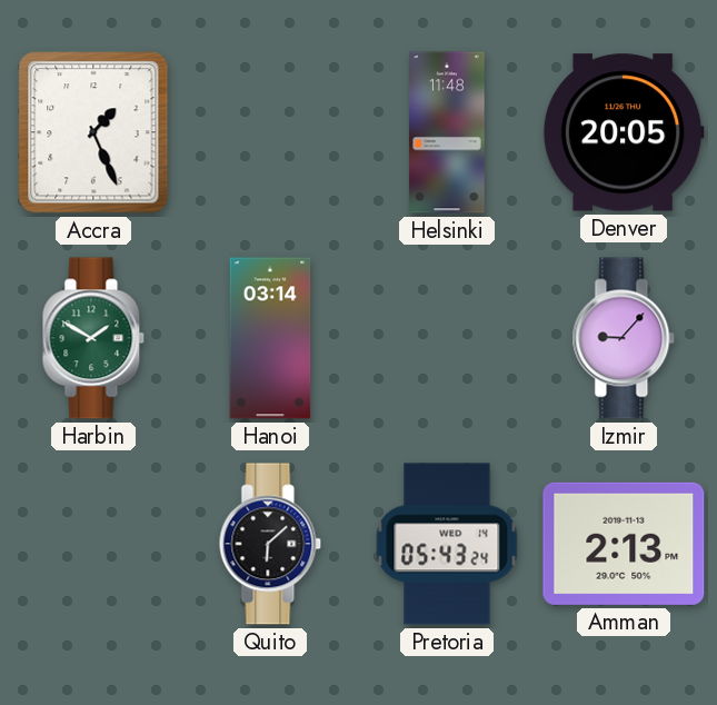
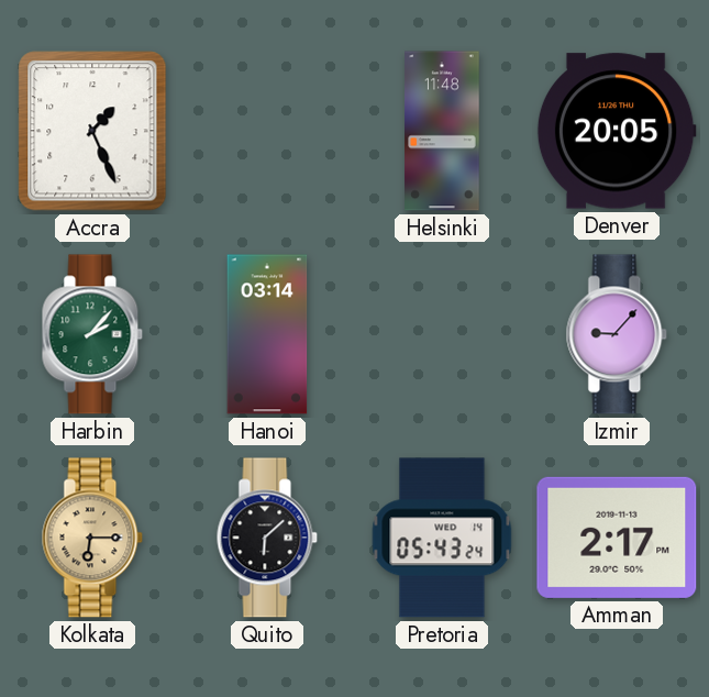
Harbin: 1:50 -> 2:07
Kolkata: none -> 6:15
Amman: 2:13 -> 2:17
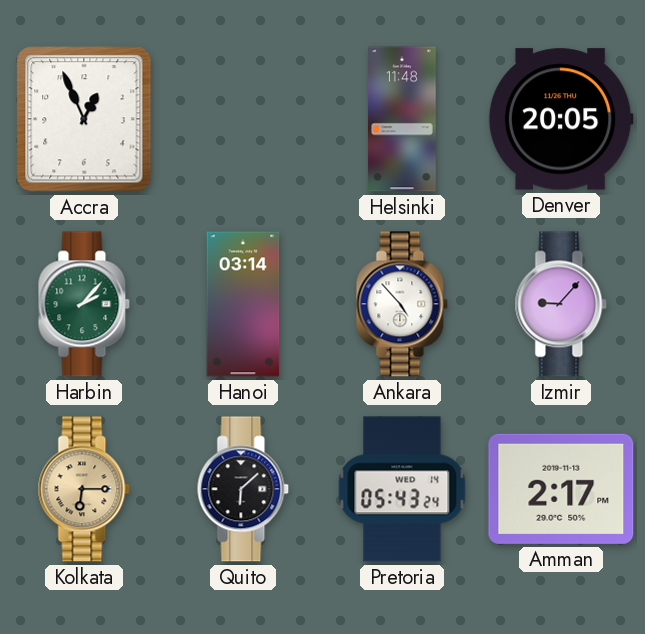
Accra: 1:26 -> 12:56
Ankara: none -> 4:53
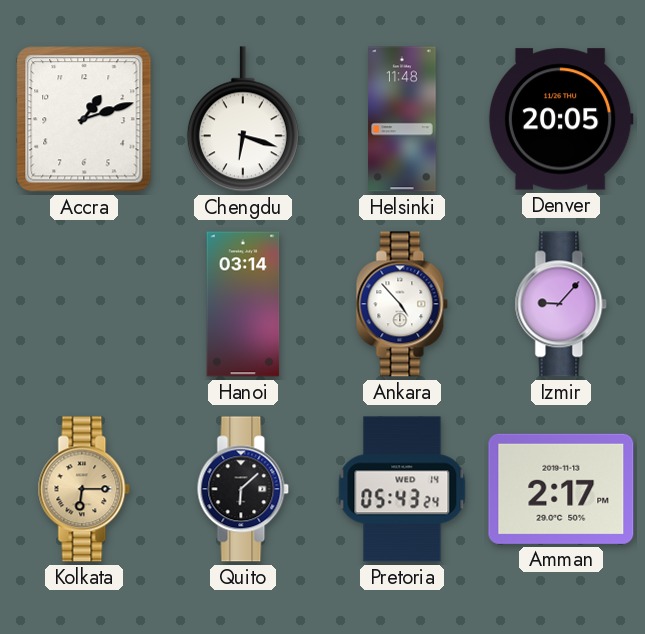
Accra: 12:56 -> 1:12
Chengdu: none -> 6:18
Harbin: 2:07 -> none
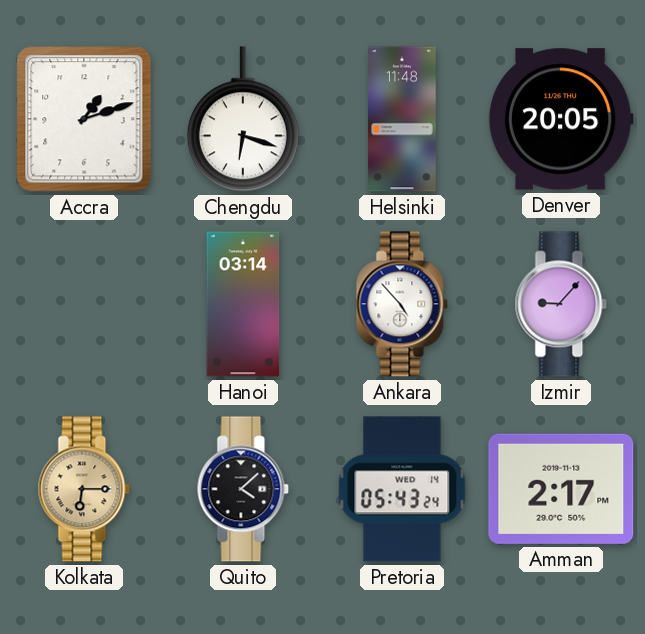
Quito: 6:08 -> 4:08
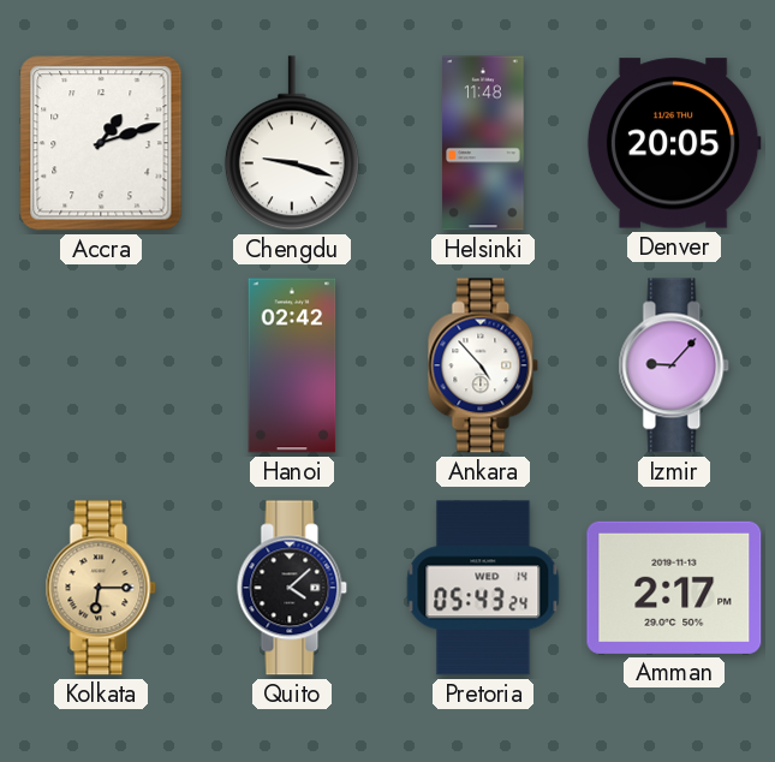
Chengdu: 6:18 -> 9:18
Hanoi: 03:14 -> 02:42
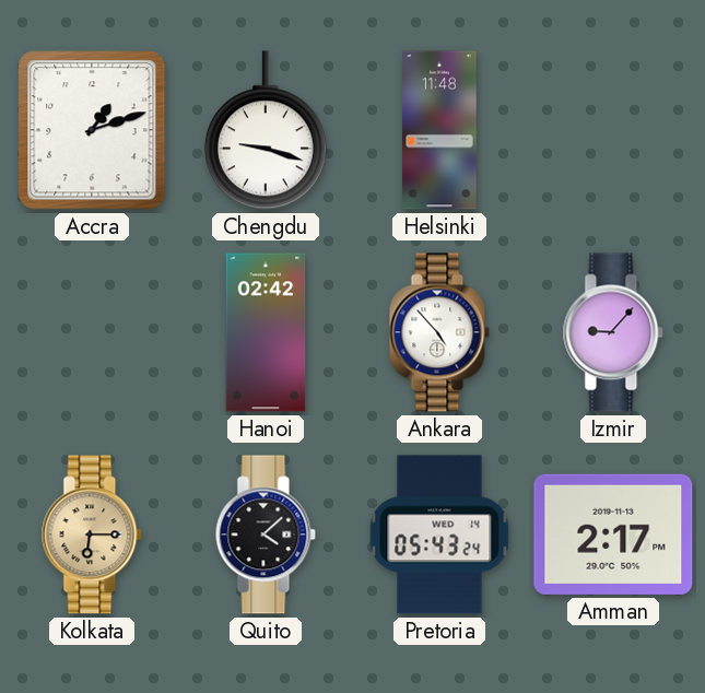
Denver: 20:05 -> none
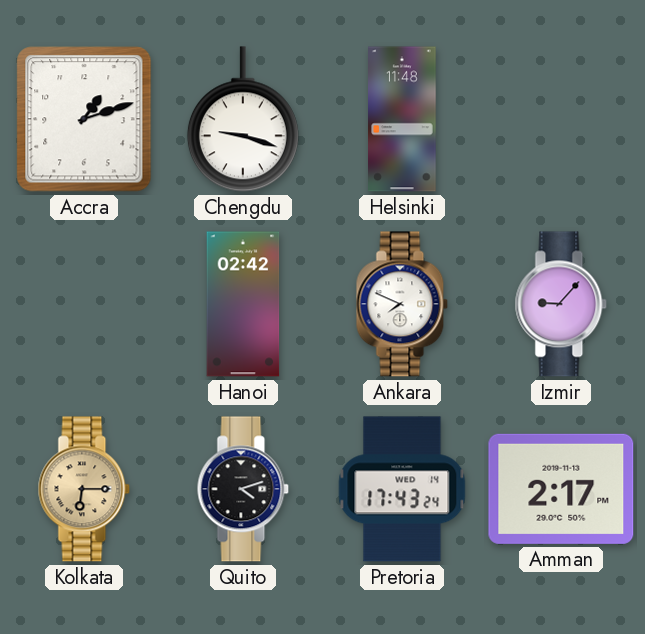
Ankara: 4:53 -> 7:49
Quito: 4:08 -> 4:12
Pretoria: 05:43 -> 17:43
